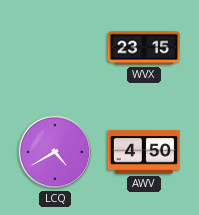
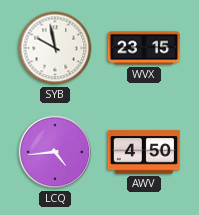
SYB: none -> 9:58
LCQ: 4:40 -> 4:44
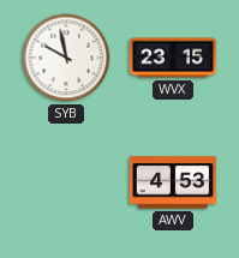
LCQ: 4:44 -> none
AWV: 4:50 -> 4:53
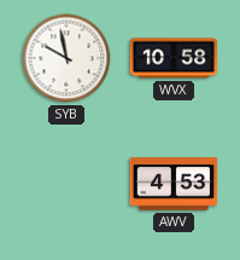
WVX: 23:15 -> 10:58
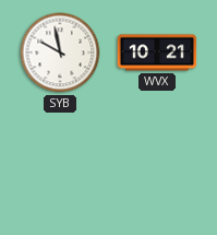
WVX: 10:58 -> 10:21
AWV: 4:53 -> none
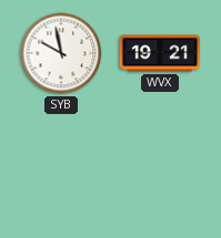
WVX: 10:21 -> 19:21
